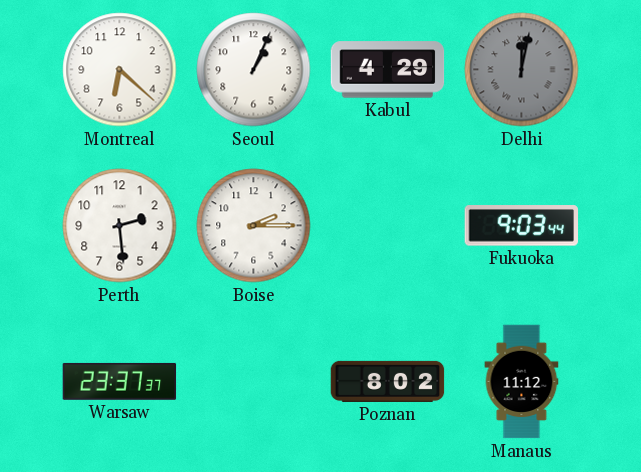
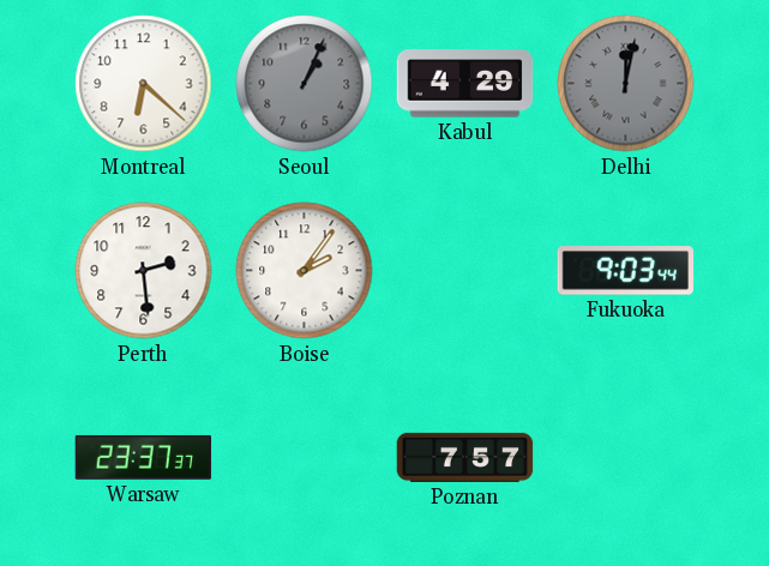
Seoul dial: white -> grey
Boise: 2:15 -> 2:06
Poznan: 8:02 -> 7:57
Manaus: 11:12 -> none
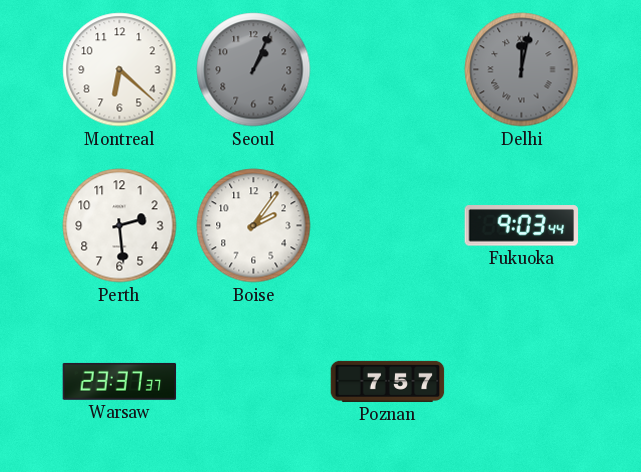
Kabul: 4:29 -> none
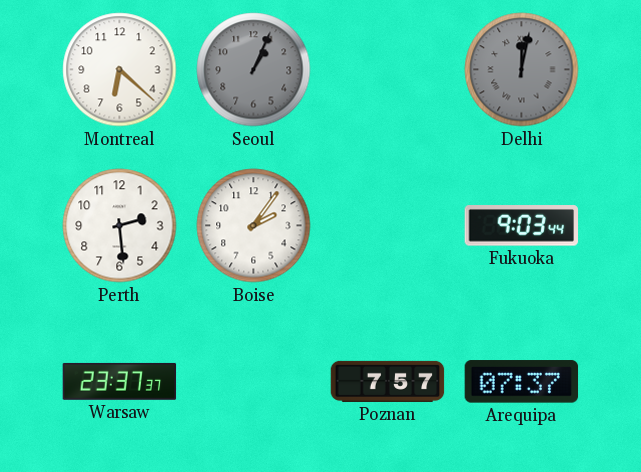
Arequipa: none -> 07:37
